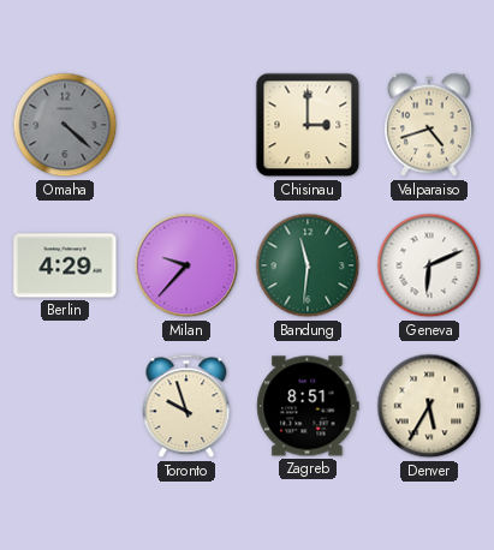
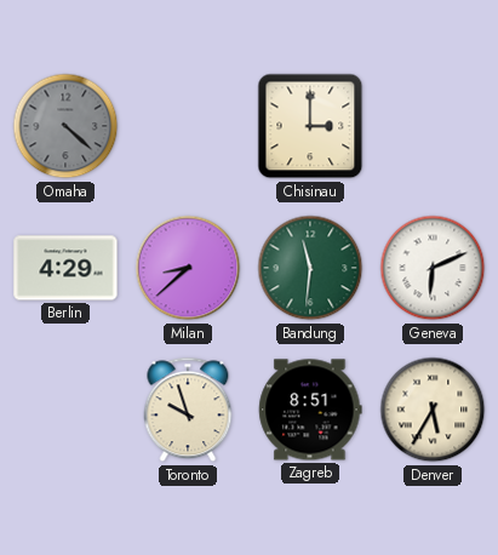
Valparaiso: 4:42 -> none
Milan: 9:37 -> 8:38
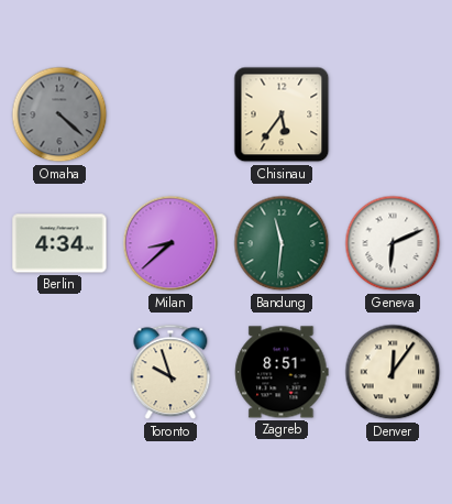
Chisinau: 3:00 -> 5:36
Berlin: 4:29 -> 4:34
Denver: 5:35 -> 12:06
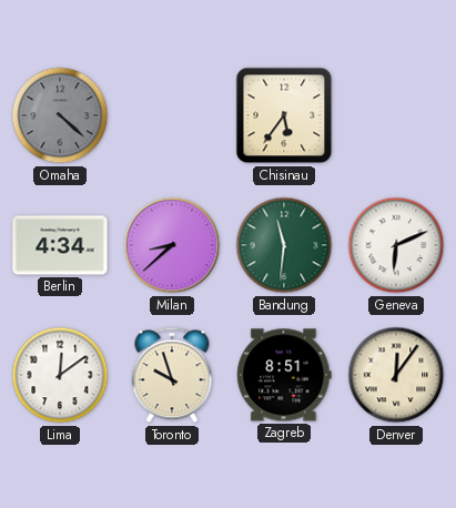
Lima: none -> 12:09
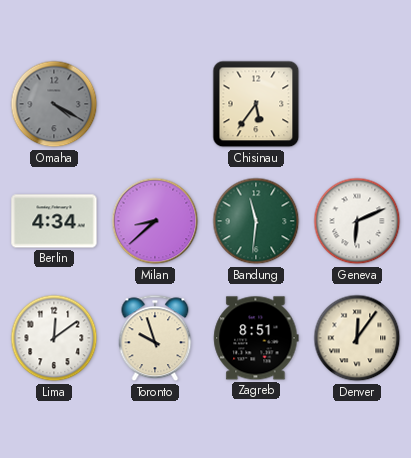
Omaha: 4:22 -> 4:20
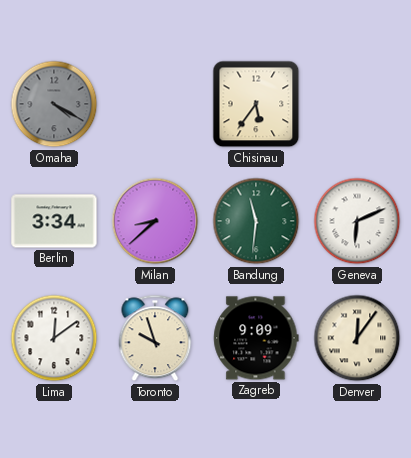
Berlin: 4:34 -> 3:34
Zagreb: 8:51 -> 9:09
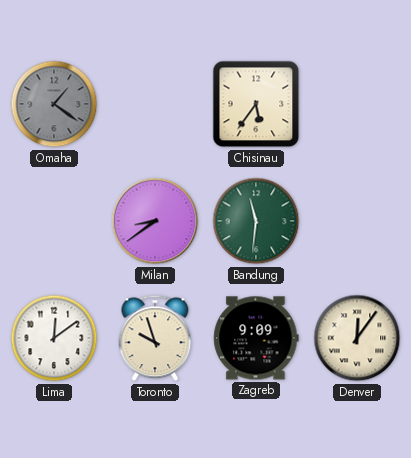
Omaha: 4:20 -> 1:21
Berlin: 3:34 -> none
Milan: 8:38 -> 8:39
Geneva: 6:11 -> none
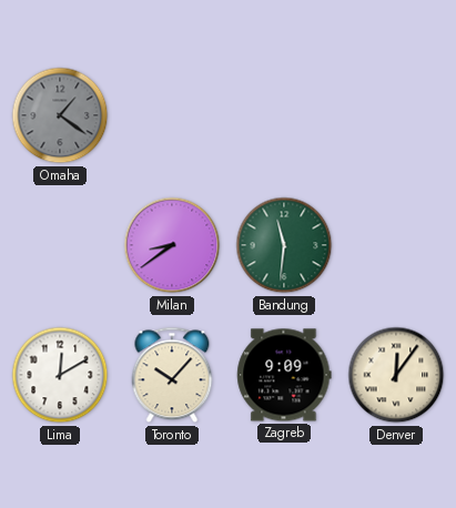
Chisinau: 5:36 -> none
Lima: 12:09 -> 12:10
Toronto: 9:57 -> 10:07
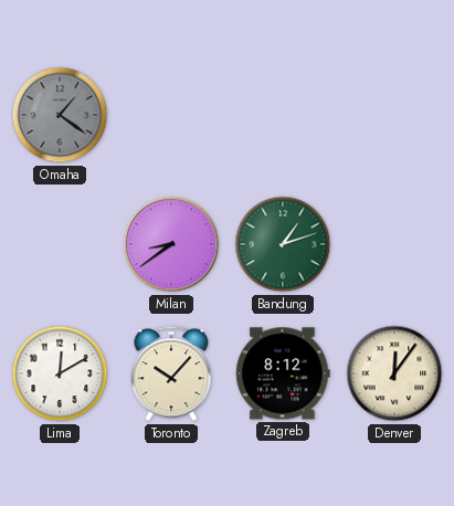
Bandung: 11:31 -> 1:12
Zagreb: 9:09 -> 8:12
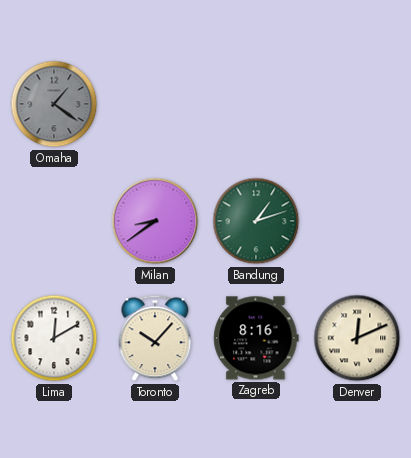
Zagreb: 8:12 -> 8:16
Denver: 12:06 -> 12:11
